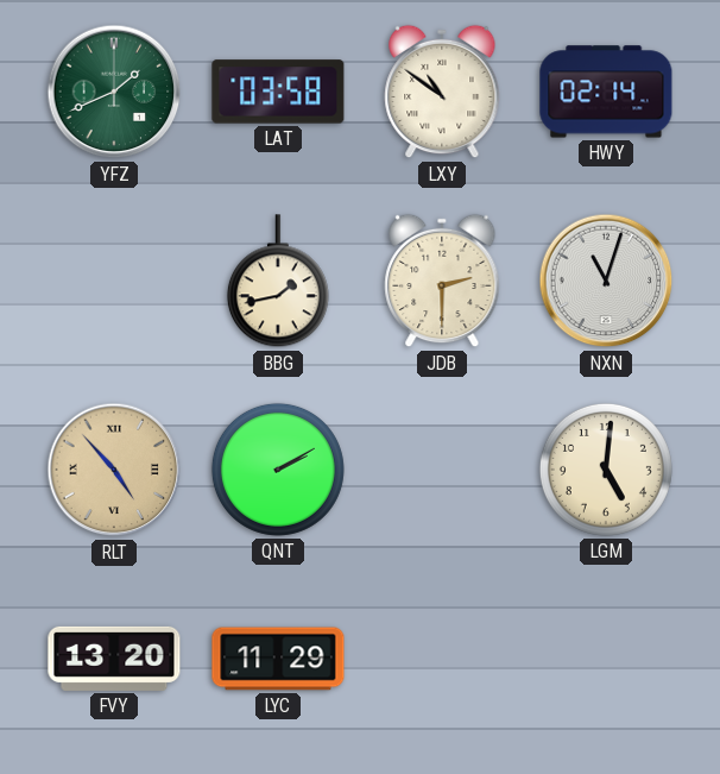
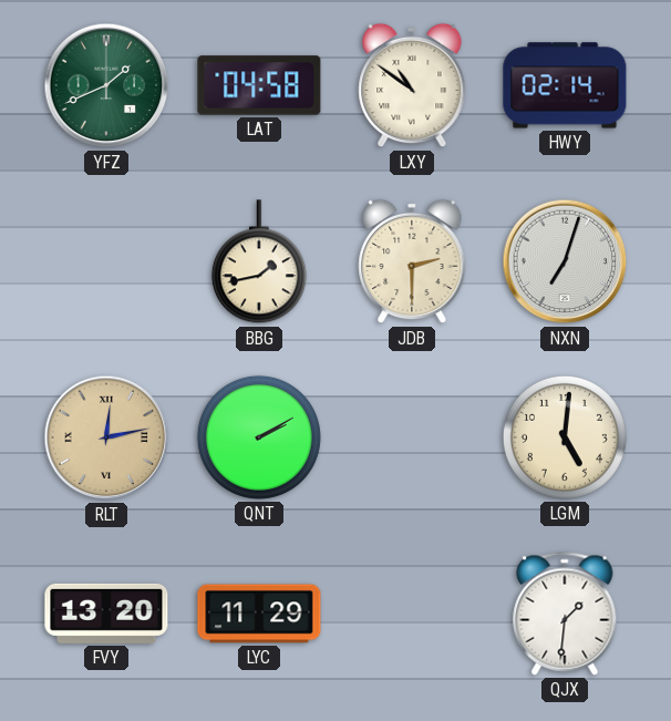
LAT: 03:58 -> 04:58
NXN: 11:03 -> 7:03
RLT: 4:53 -> 12:13
QJX: none -> 1:31
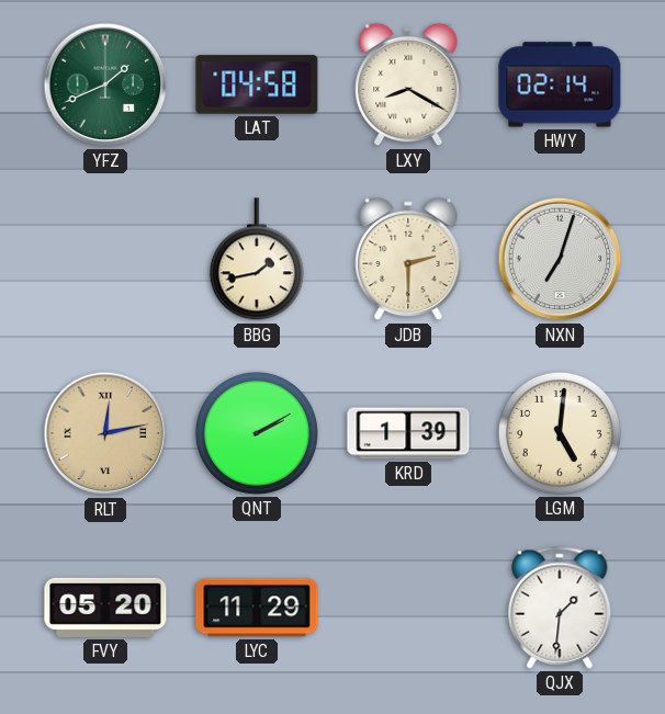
LXY: 10:51 -> 8:20
KRD: none -> 1:39
FVY: 13:20 -> 05:20
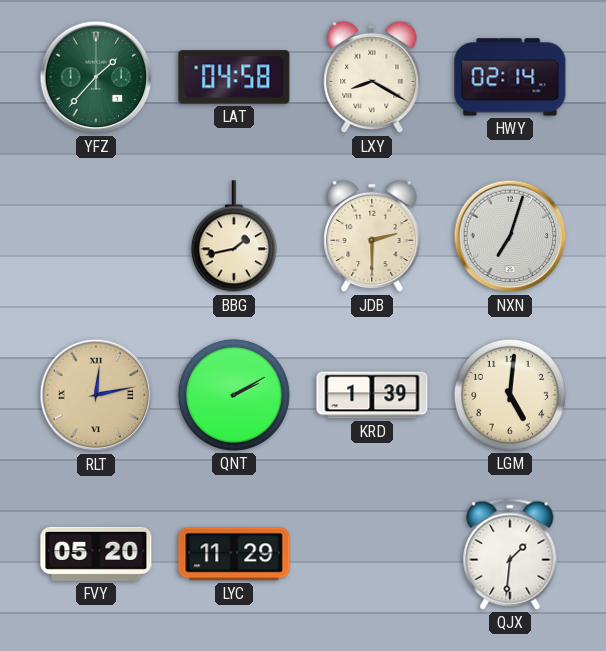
YFZ: 1:41 -> 1:37
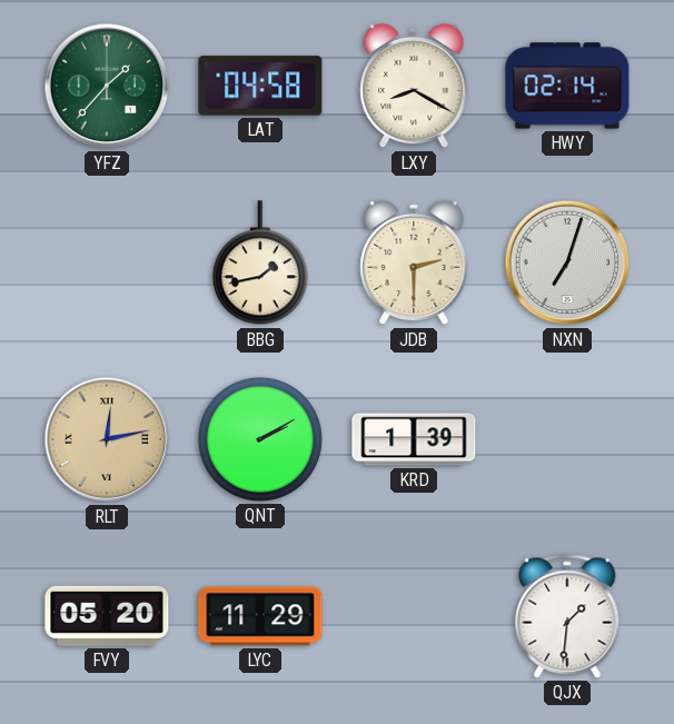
LGM: 5:01 -> none
